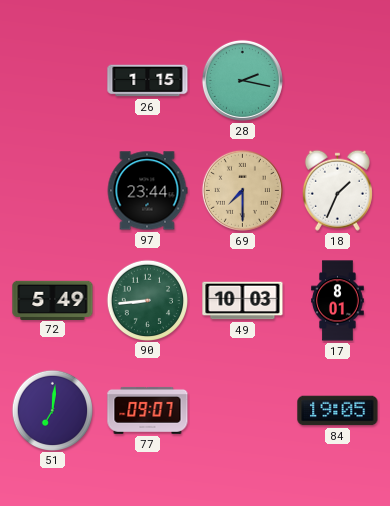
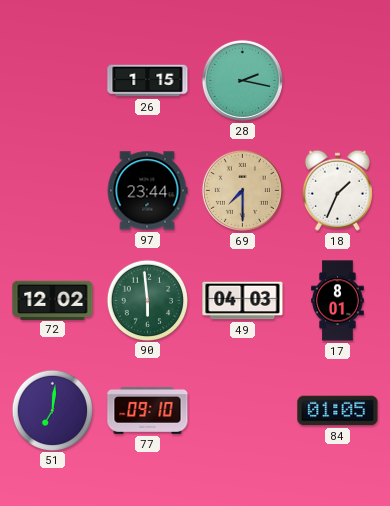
72: 5:49 -> 12:02
90: 8:44 -> 5:59
49: 10:03 -> 04:03
77: 09:07 -> 09:10
84: 19:05 -> 01:05
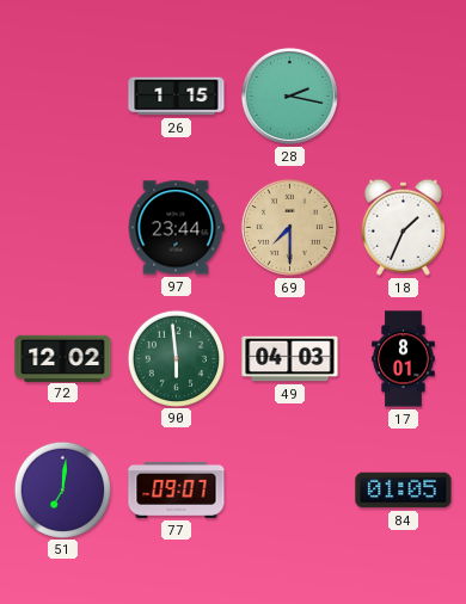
77: 09:10 -> 09:07
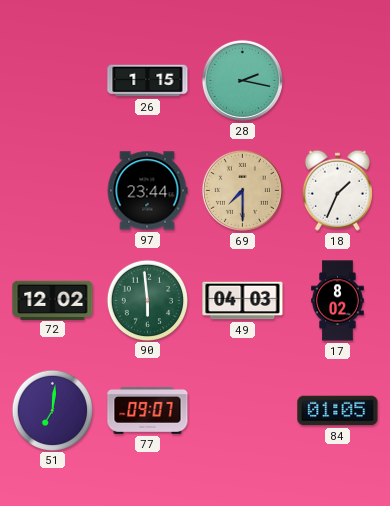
17: 8:01 -> 8:02
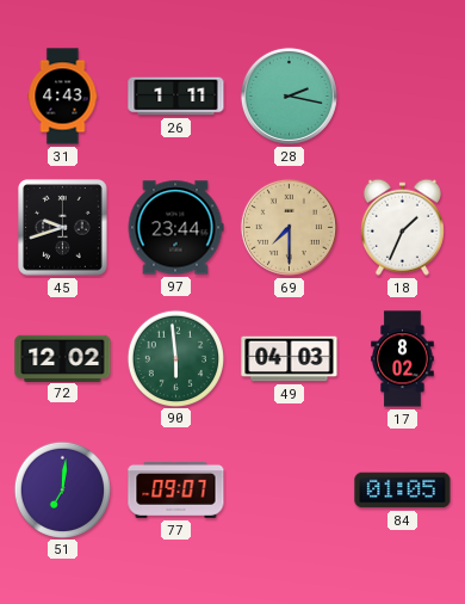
31: none -> 4:43
26: 1:15 -> 1:11
45: none -> 9:42
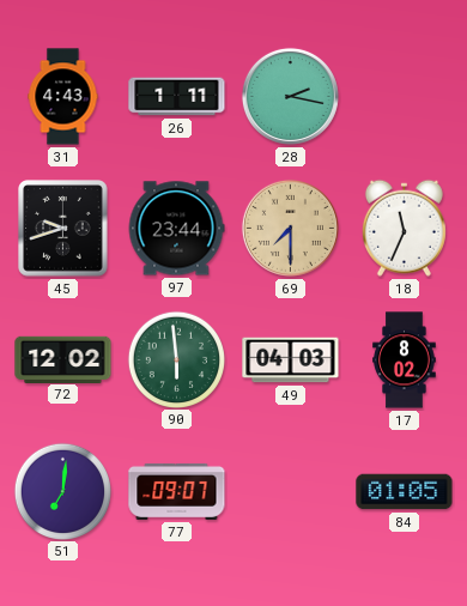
18: 1:34 -> 11:34
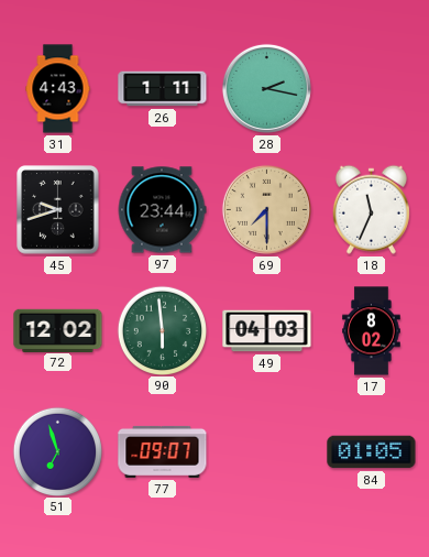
51: 7:01 -> 6:57
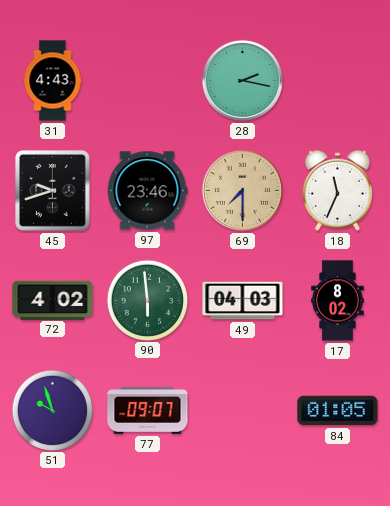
26: 1:11 -> none
97: 23:44 -> 23:46
72: 12:02 -> 4:02
51: 6:57 -> 9:57
